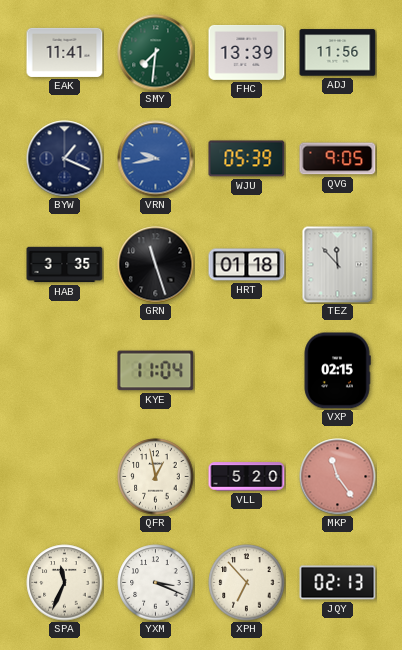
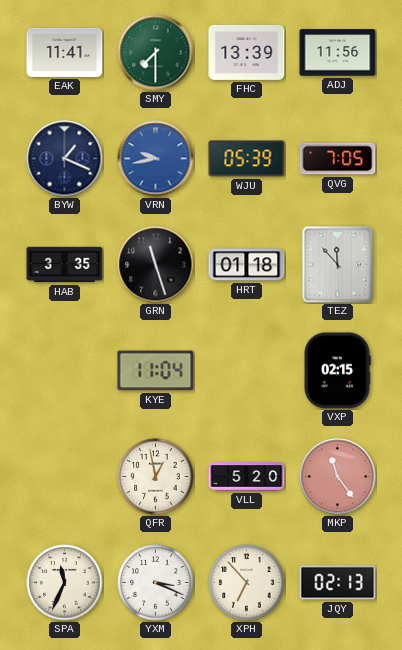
SMY: 7:31 -> 7:30
QVG: 9:05 -> 7:05
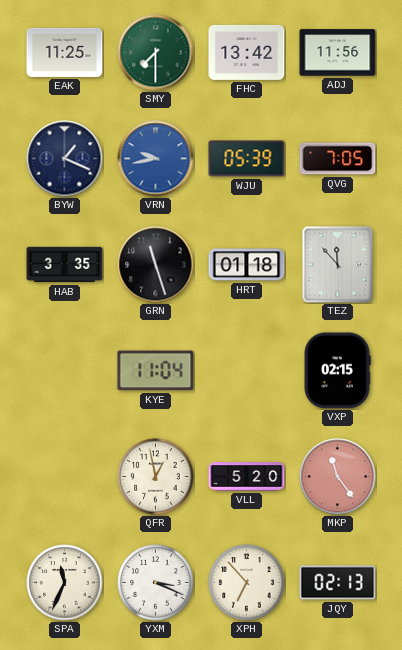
EAK: 11:41 -> 11:25
FHC: 13:39 -> 13:42
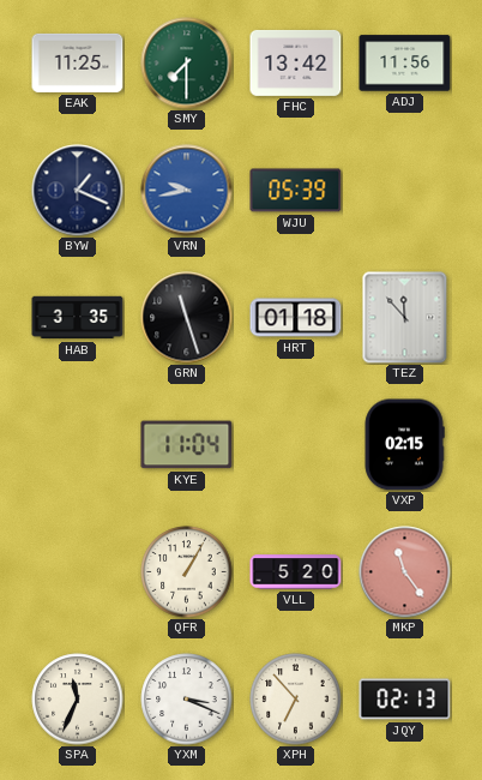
QVG: 7:05 -> none
QFR: 12:58 -> 1:05
